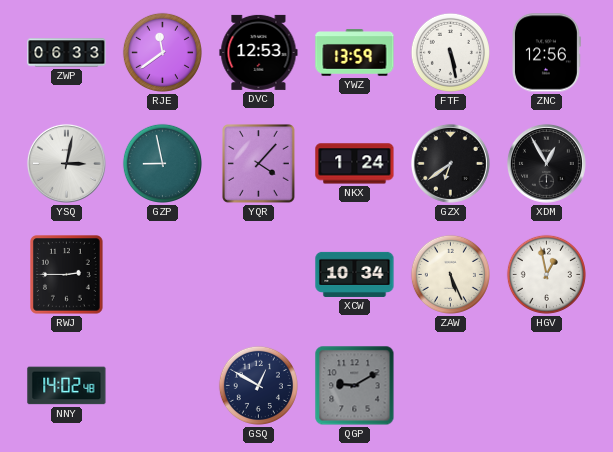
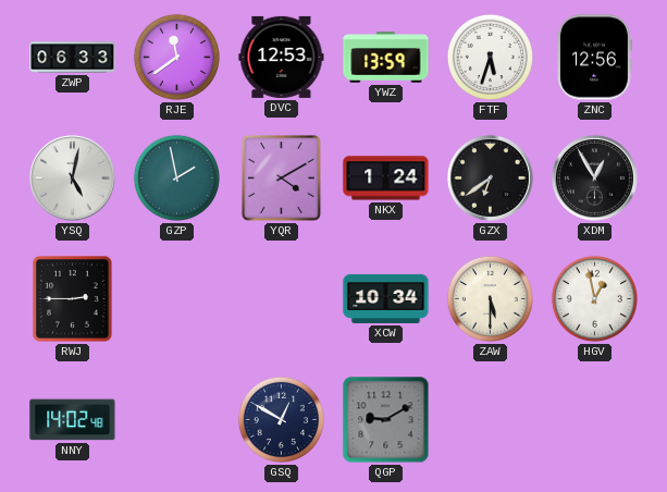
FTF: 5:28 -> 5:33
YSQ: 3:02 -> 5:02
GZP: 8:58 -> 1:58
YQR: 4:07 -> 4:10
ZAW: 5:26 -> 5:30
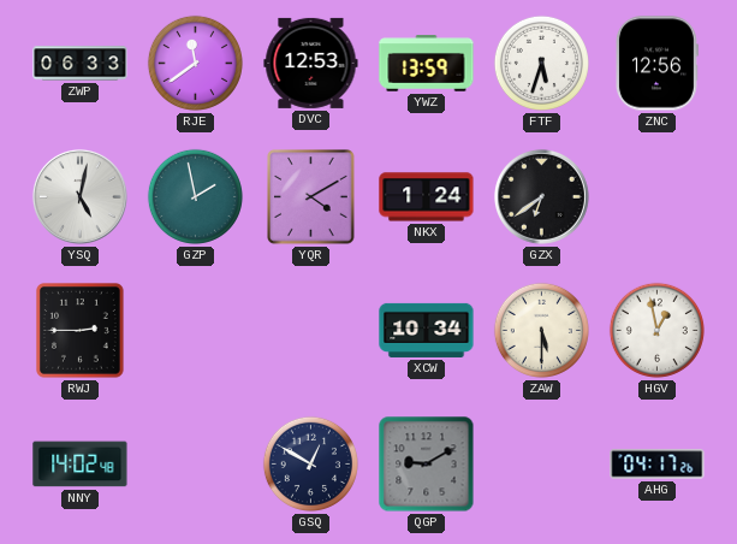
XDM: 12:55 -> none
AHG: none -> 04:17
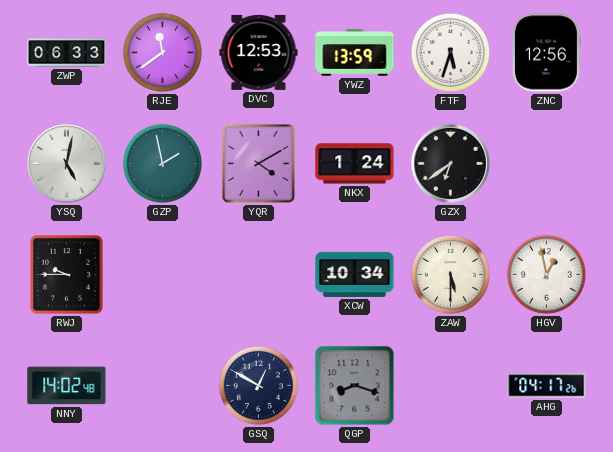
RWJ: 2:45 -> 9:45
QGP: 9:10 -> 8:18
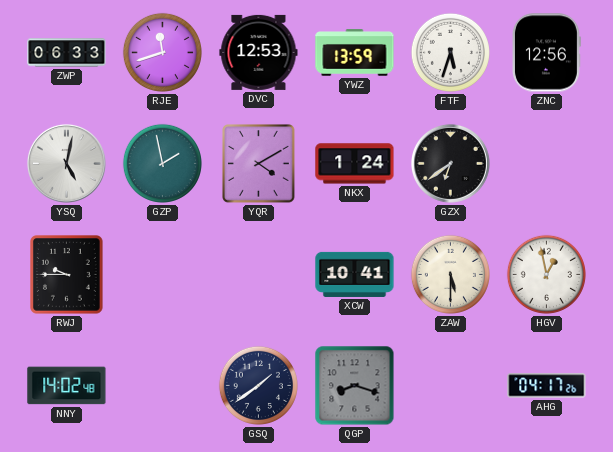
RJE: 11:39 -> 11:42
XCW: 10:34 -> 10:41
GSQ: 12:50 -> 1:39
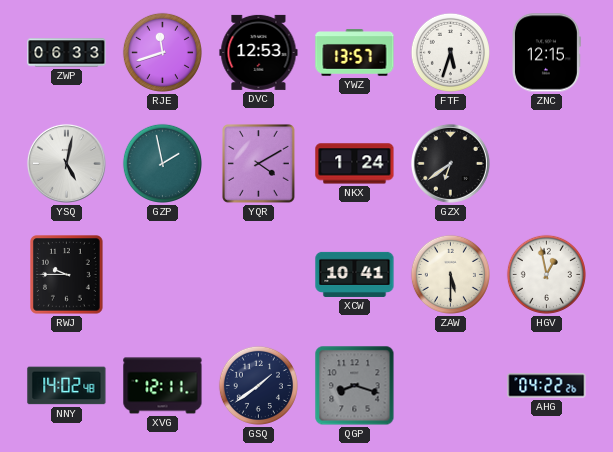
YWZ: 13:59 -> 13:57
ZNC: 12:56 -> 12:15
XVG: none -> 12:11
AHG: 04:17 -> 04:22
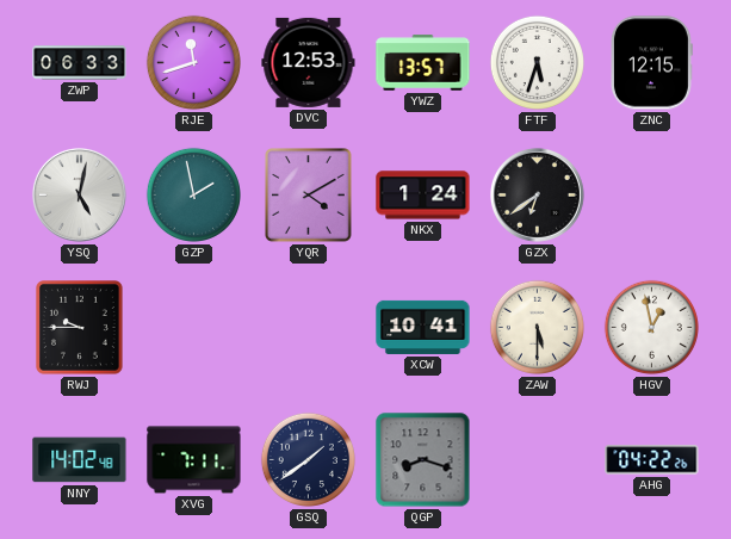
XVG: 12:11 -> 7:11
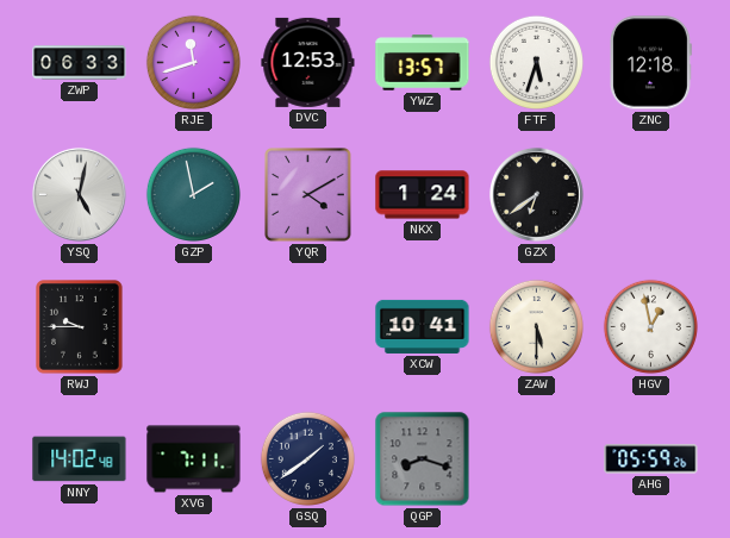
ZNC: 12:15 -> 12:18
AHG: 04:22 -> 05:59
